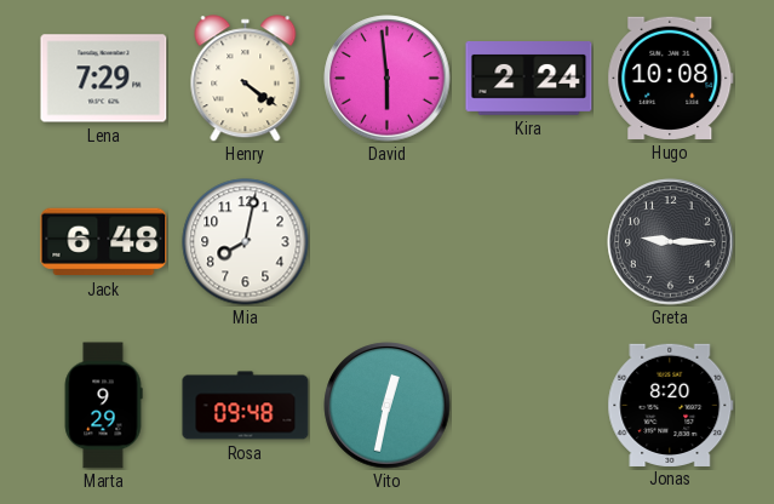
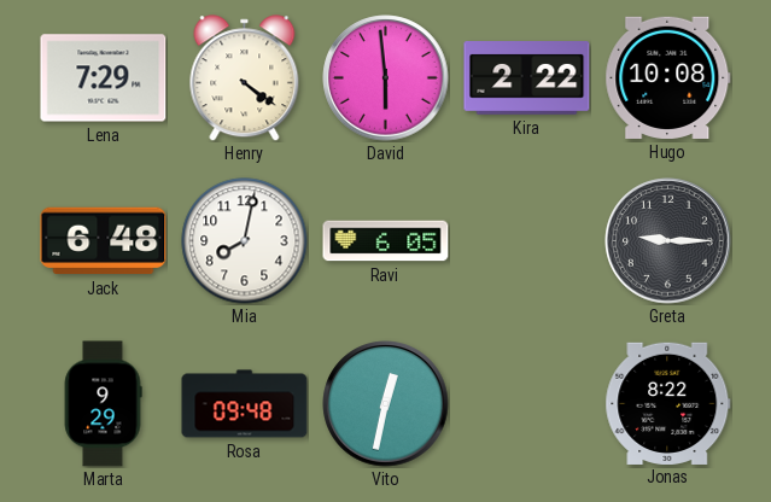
Kira: 2:24 -> 2:22
Ravi: none -> 6:05
Jonas: 8:20 -> 8:22
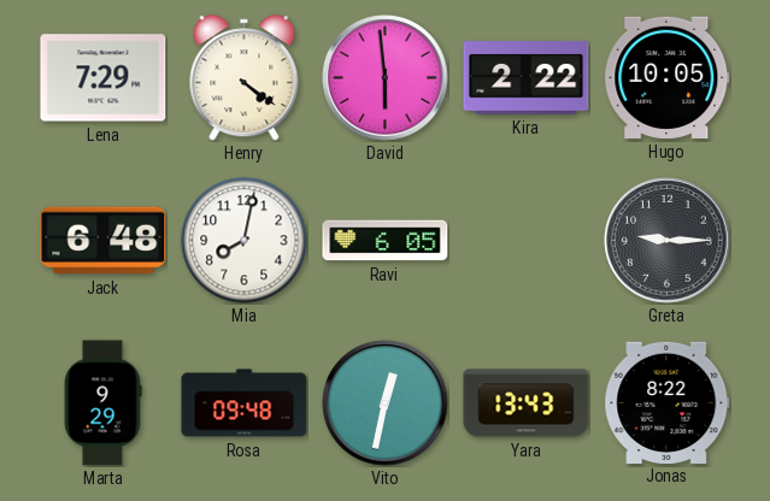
Hugo: 10:08 -> 10:05
Yara: none -> 13:43
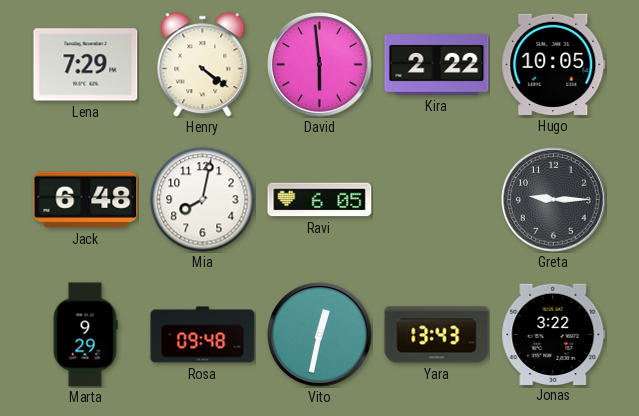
Jonas: 8:22 -> 3:22
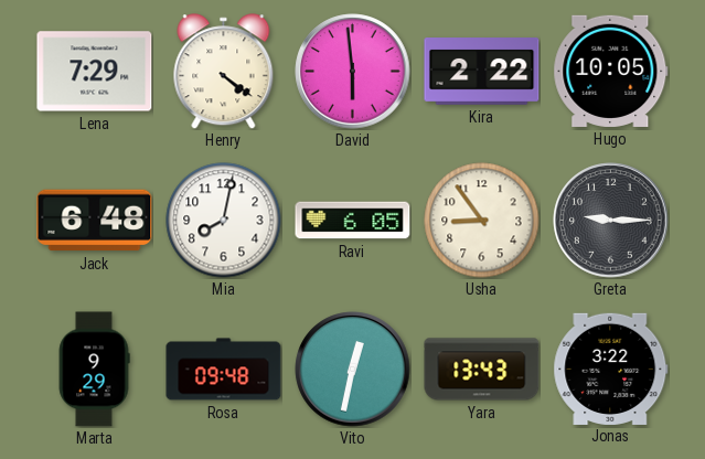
Usha: none -> 8:54
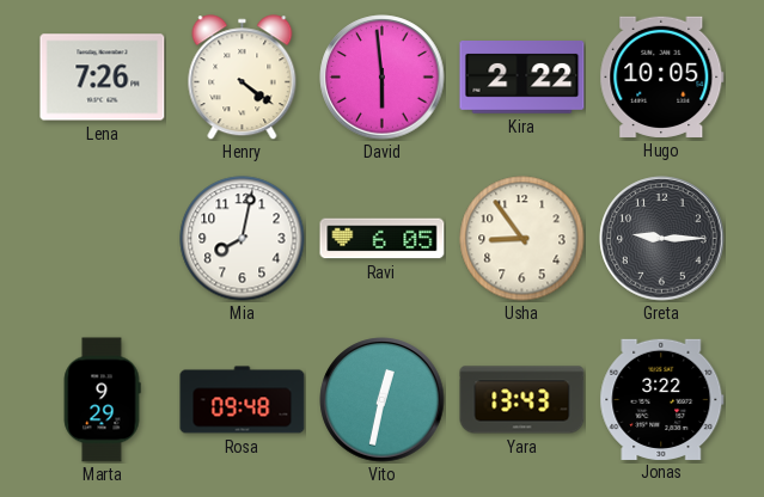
Lena: 7:29 -> 7:26
Jack: 6:48 -> none
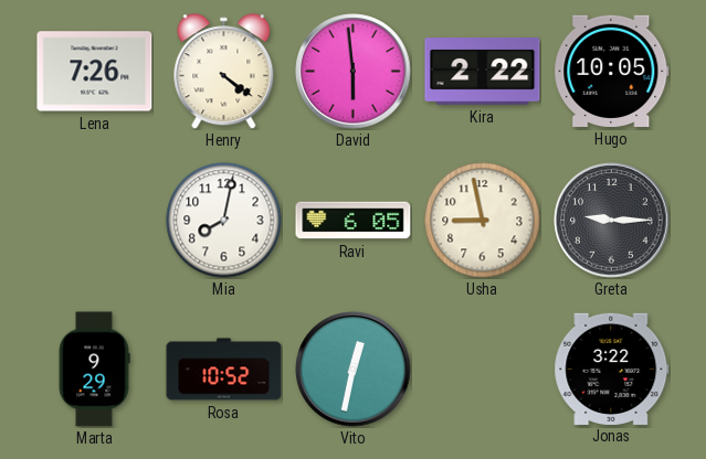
Usha: 8:54 -> 8:58
Rosa: 09:48 -> 10:52
Yara: 13:43 -> none
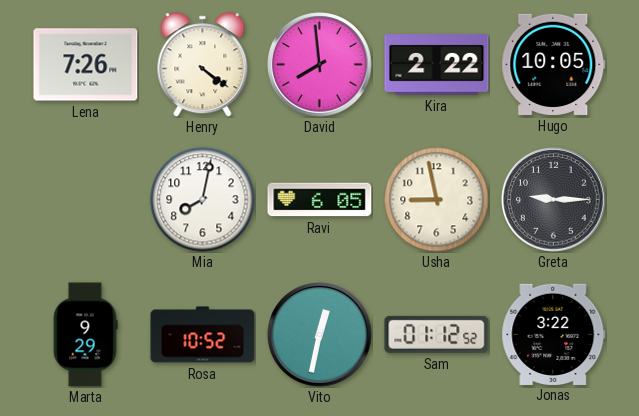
David: 5:59 -> 7:59
Sam: none -> 01:12
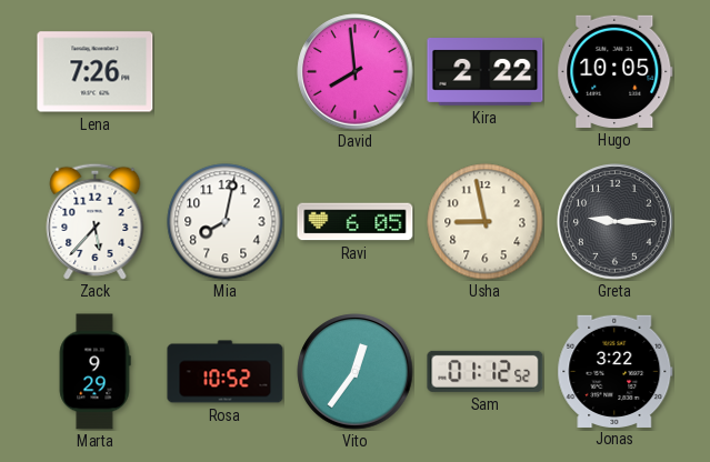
Henry: 4:21 -> none
Zack: none -> 5:37
Vito: 12:32 -> 12:36
